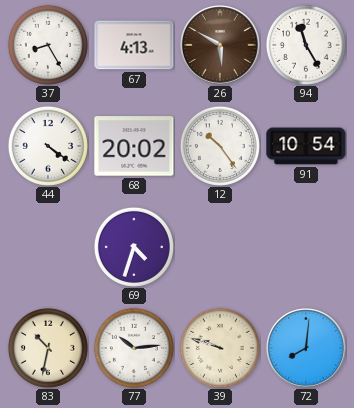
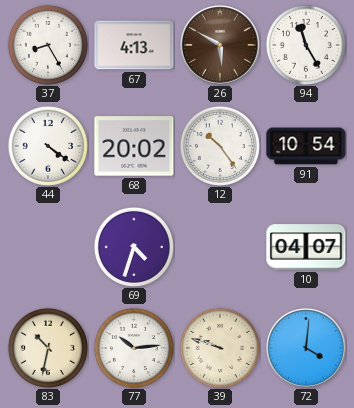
10: none -> 04:07
72: 8:01 -> 4:01
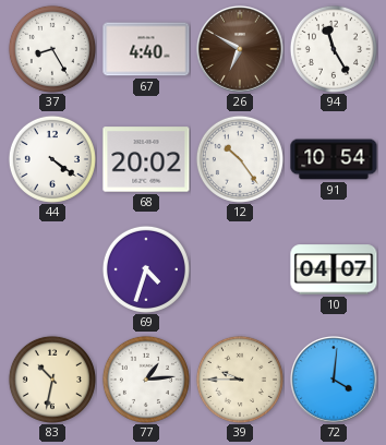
67: 4:13 -> 4:40
26: 5:50 -> 6:50
77: 10:14 -> 1:14
39: 9:48 -> 9:45
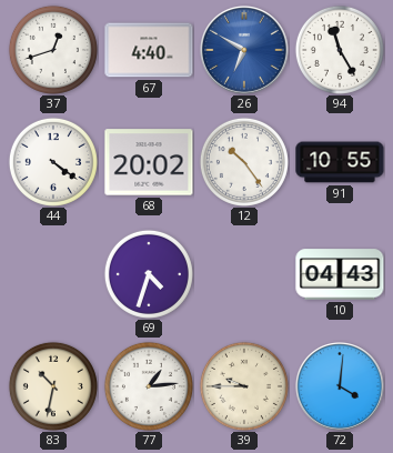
37: 8:25 -> 12:42
26 dial: brown -> blue
91: 10:54 -> 10:55
10: 04:07 -> 04:43
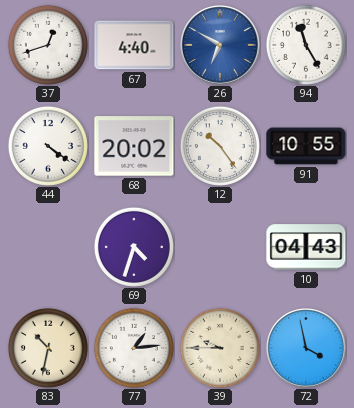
72: 4:01 -> 3:58
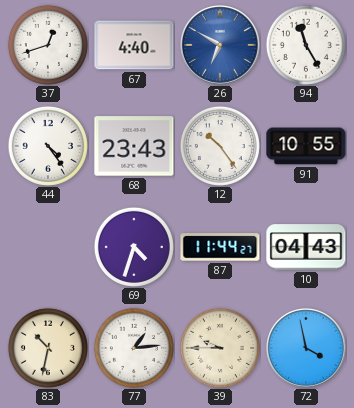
44: 4:21 -> 4:24
68: 20:02 -> 23:43
87: none -> 11:44
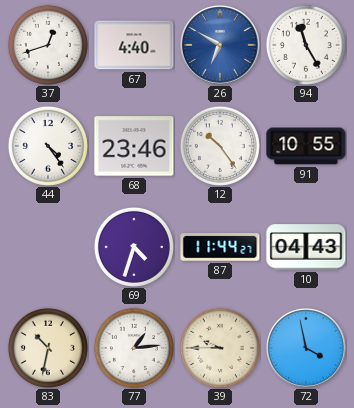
68: 23:43 -> 23:46
